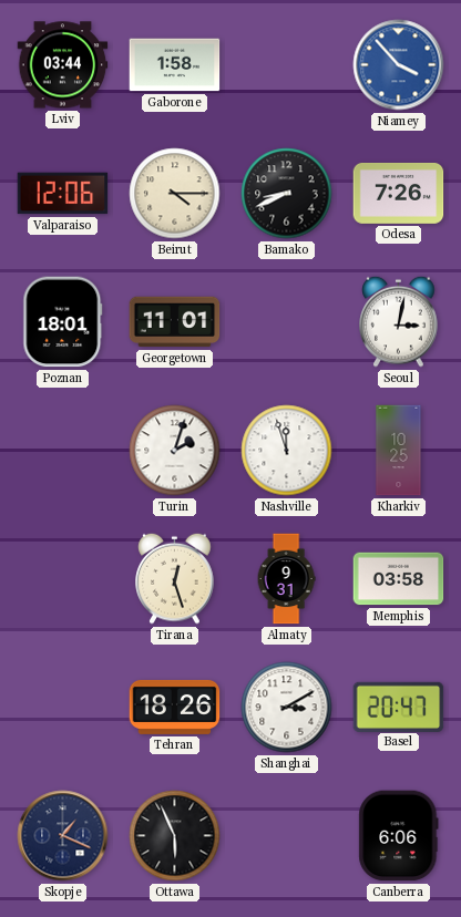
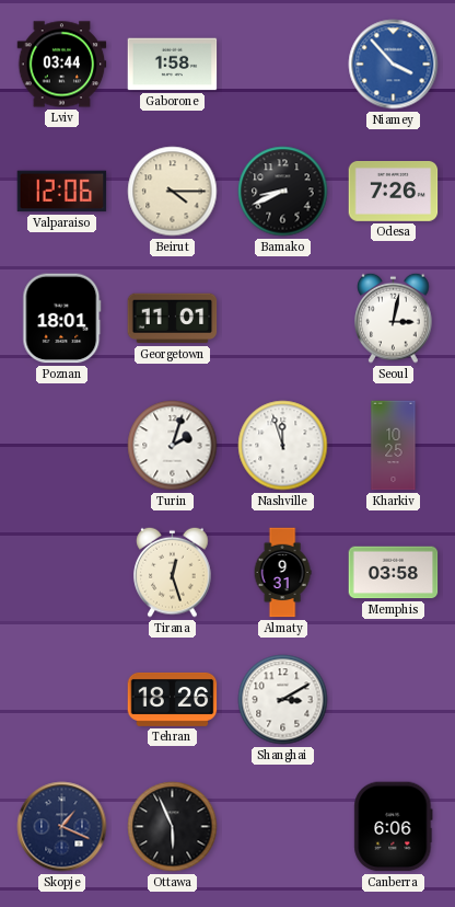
Basel: 20:47 -> none
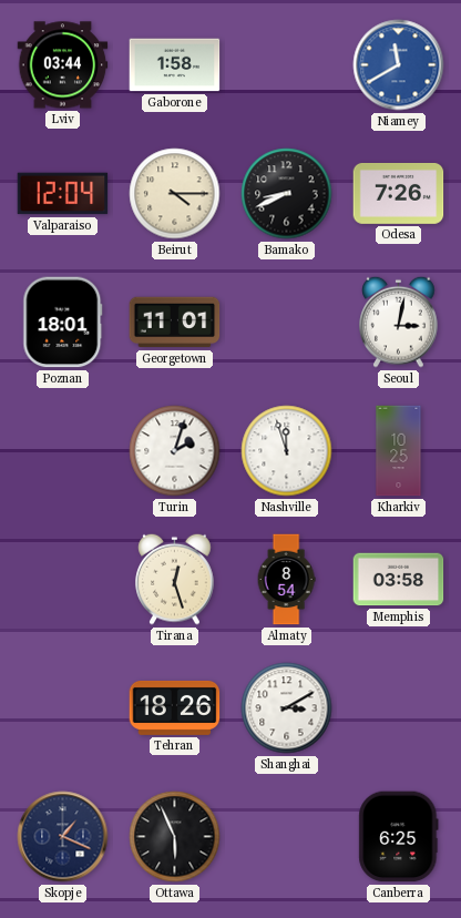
Niamey: 3:53 -> 11:40
Valparaiso: 12:06 -> 12:04
Almaty: 9:31 -> 8:54
Canberra: 6:06 -> 6:25
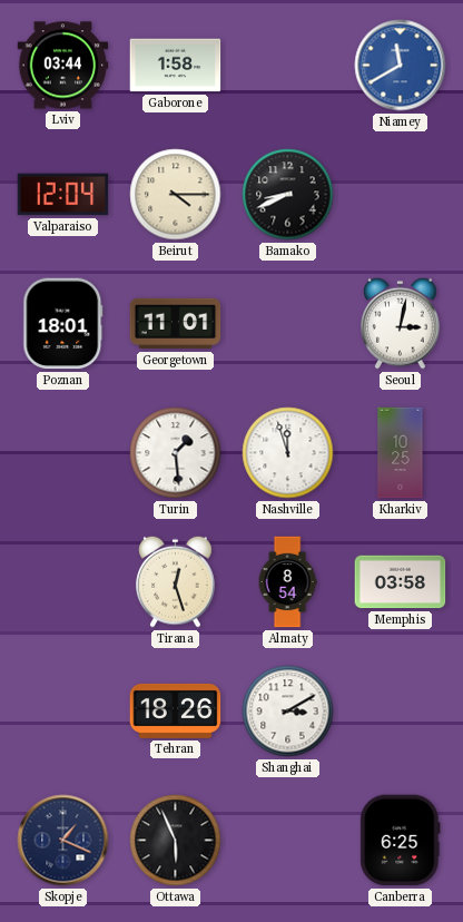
Odesa: 7:26 -> none
Turin: 2:03 -> 1:29
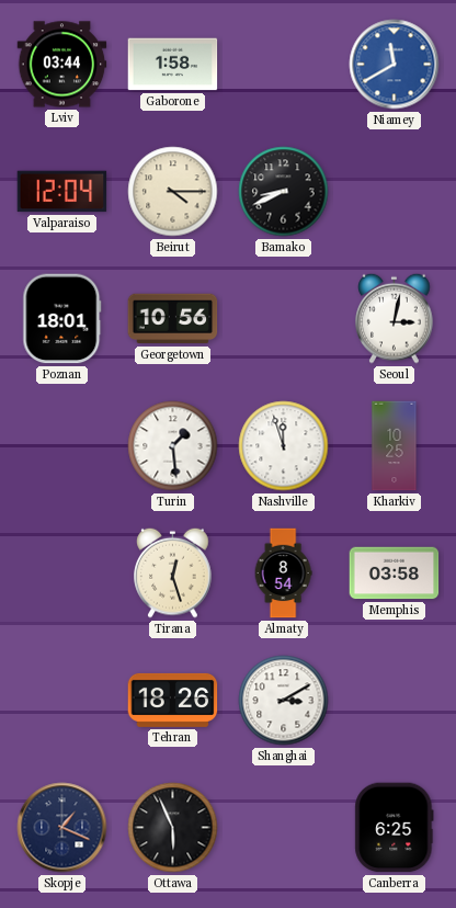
Georgetown: 11:01 -> 10:56
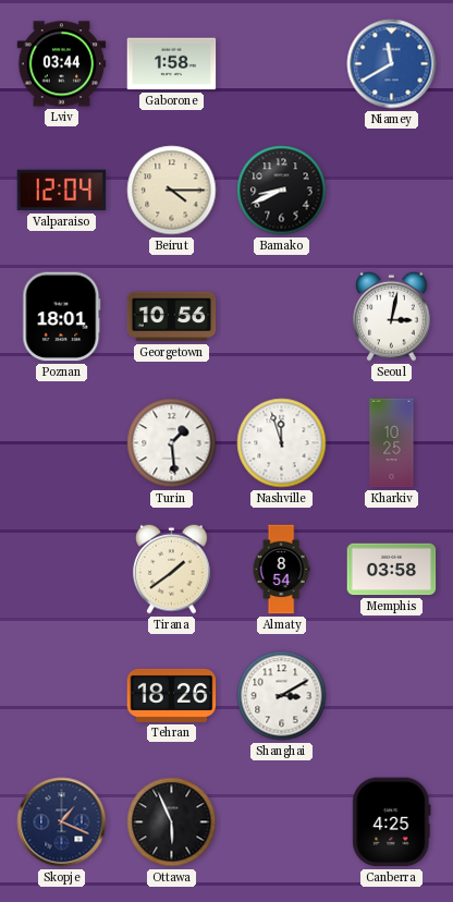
Tirana: 12:27 -> 1:39
Canberra: 6:25 -> 4:25
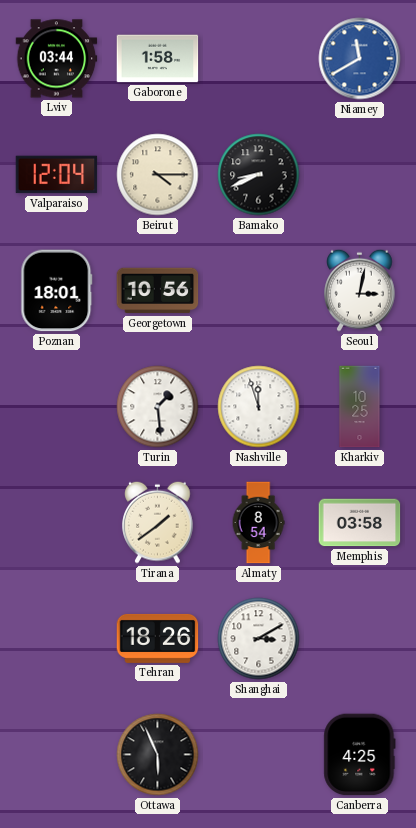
Skopje: 1:19 -> none
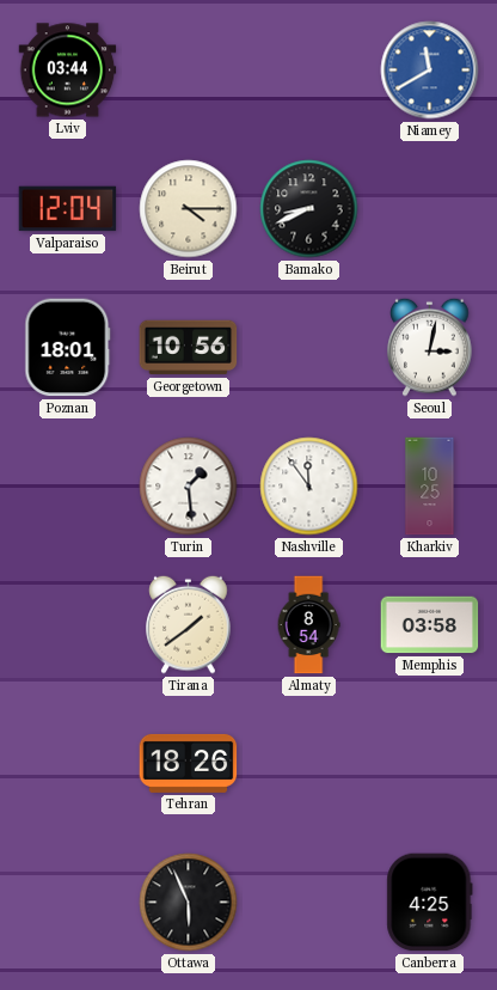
Gaborone: 1:58 -> none
Nashville: 11:57 -> 11:54
Shanghai: 3:10 -> none
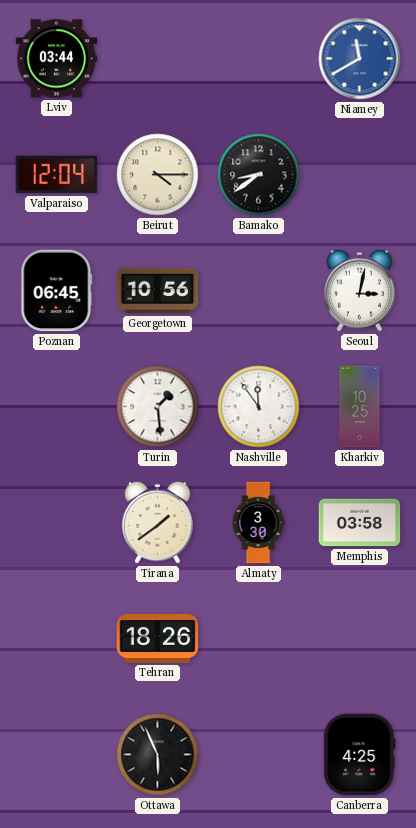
Bamako: 8:41 -> 8:39
Poznan: 18:01 -> 06:45
Almaty: 8:54 -> 3:30
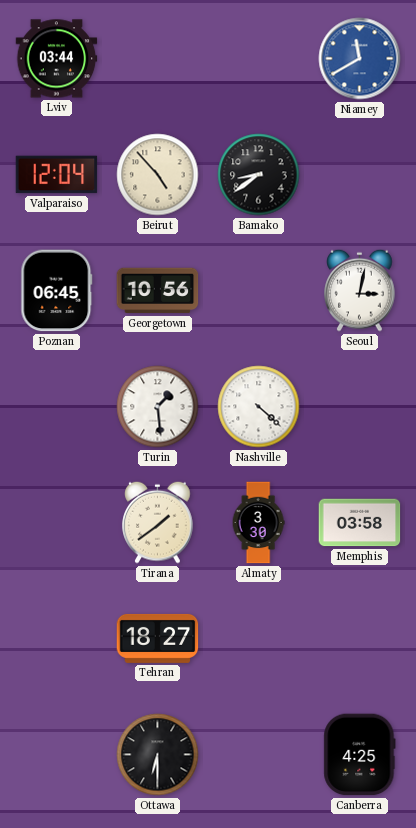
Beirut: 4:15 -> 4:53
Nashville: 11:54 -> 4:22
Kharkiv: 10:25 -> none
Tehran: 18:26 -> 18:27
Ottawa: 5:56 -> 6:30
